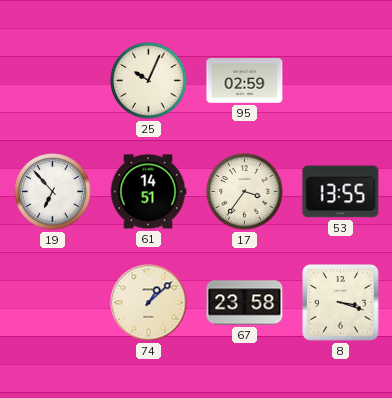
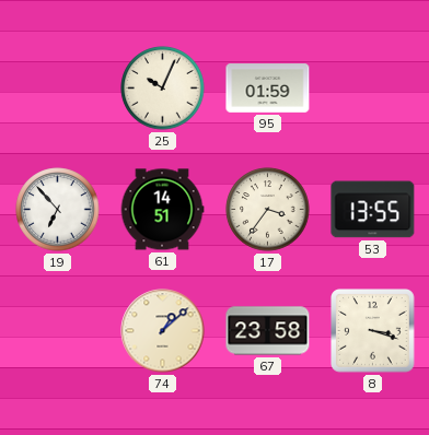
95: 02:59 -> 01:59
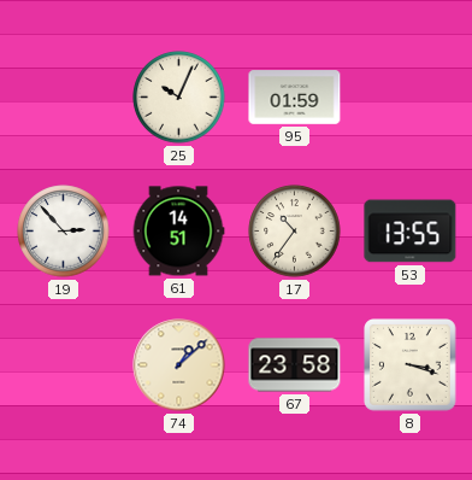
19: 6:53 -> 2:53
17: 3:36 -> 10:36
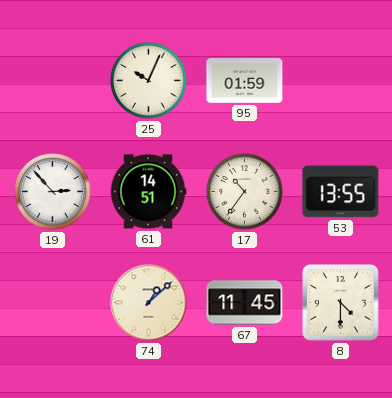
67: 23:58 -> 11:45
8: 3:18 -> 4:30
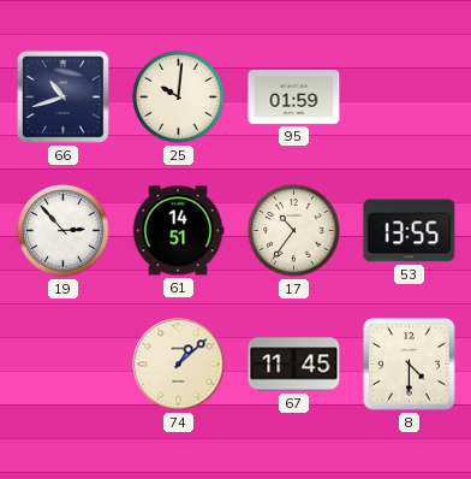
66: none -> 10:42
25: 10:04 -> 10:01
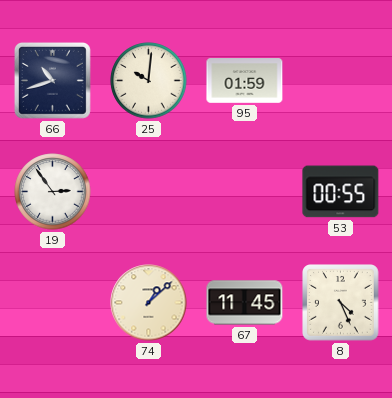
19: 2:53 -> 2:54
61: 14:51 -> none
17: 10:36 -> none
53: 13:55 -> 00:55
8: 4:30 -> 4:26
